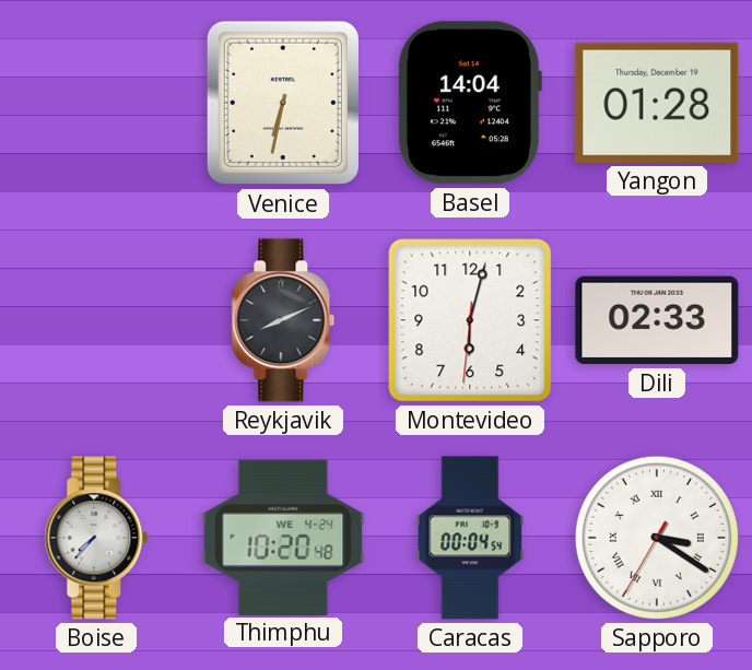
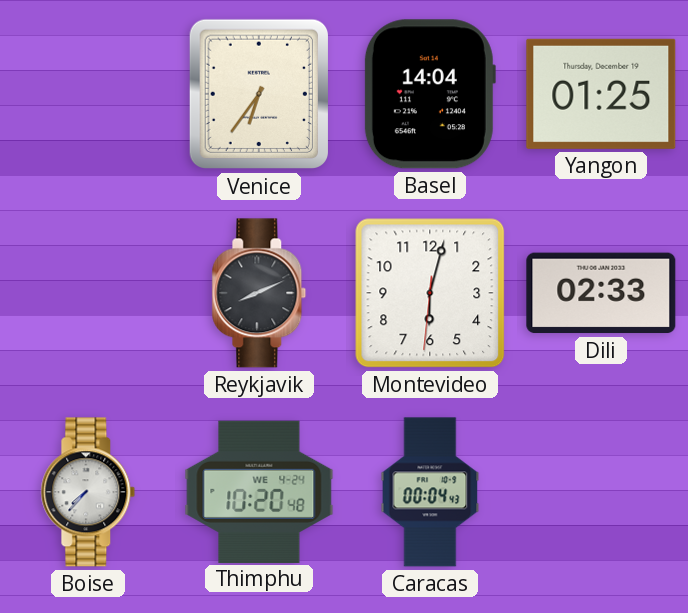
Venice: 6:32 -> 6:36
Yangon: 01:28 -> 01:25
Caracas: 00:04:54 -> 00:04:43
Sapporo: 3:20 -> none
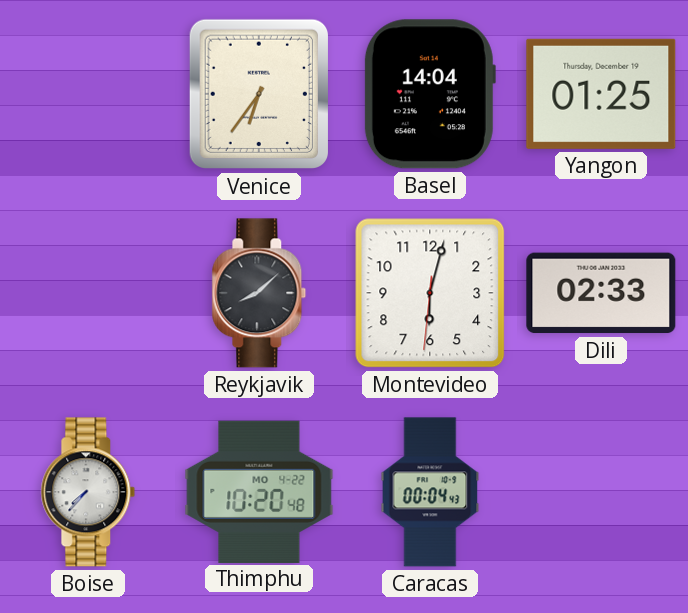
Reykjavik: 8:11 -> 8:08
Thimphu date: WE 4-24 -> MO 4-22
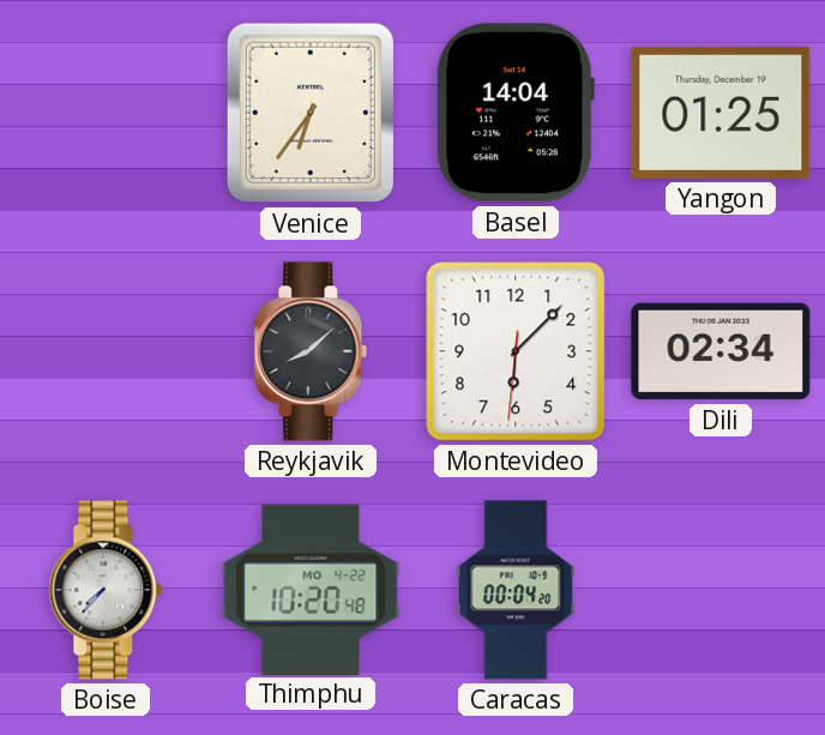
Montevideo: 6:02 -> 6:07
Dili: 02:33 -> 02:34
Caracas: 00:04:43 -> 00:04:20
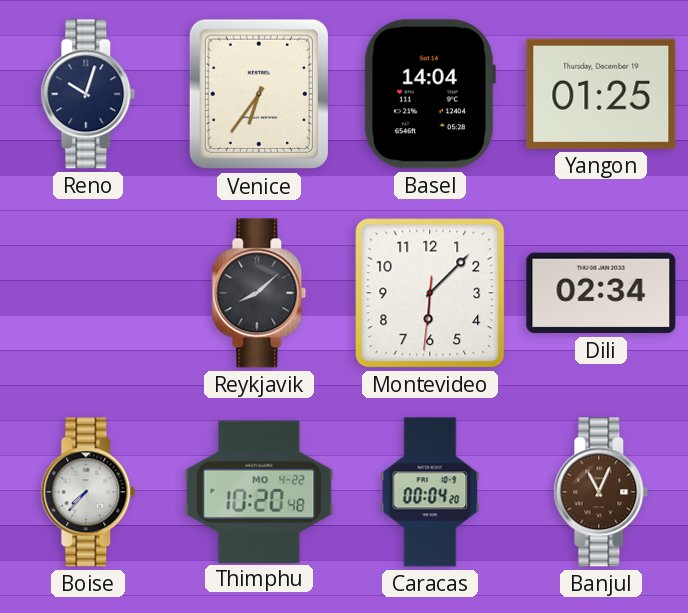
Reno: none -> 10:03
Banjul: none -> 11:04
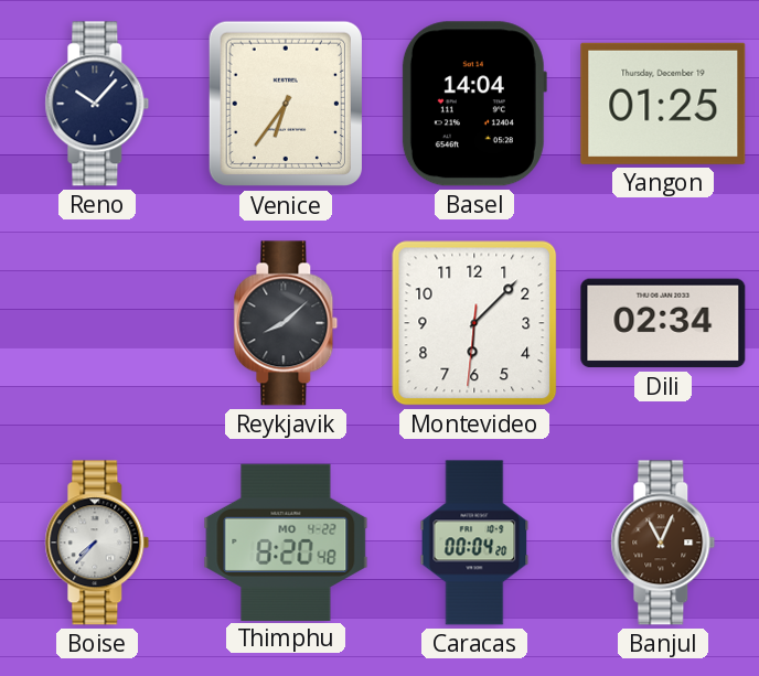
Reno: 10:03 -> 10:07
Thimphu: 10:20 -> 8:20
